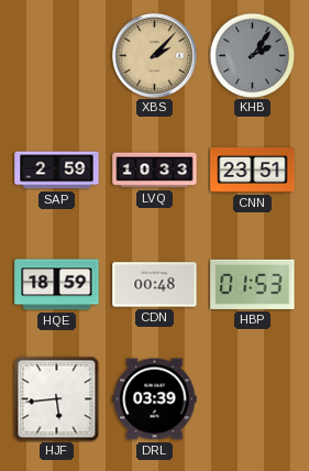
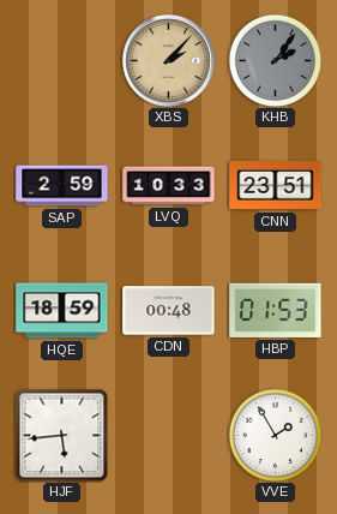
DRL: 03:39 -> none
VVE: none -> 1:55
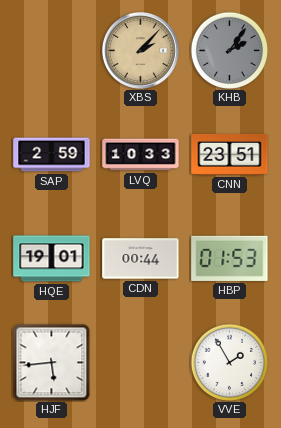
HQE: 18:59 -> 19:01
CDN: 00:48 -> 00:44
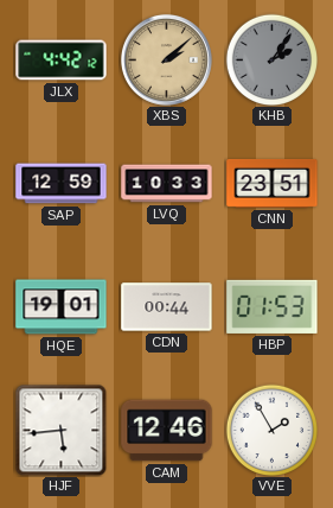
JLX: none -> 4:42
XBS: 2:07 -> 2:08
SAP: 2:59 -> 12:59
CAM: none -> 12:46
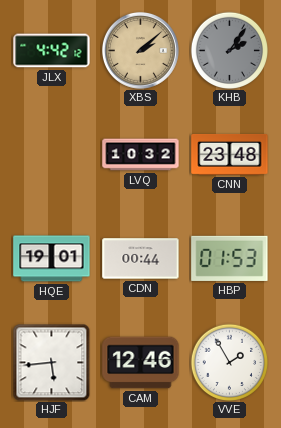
SAP: 12:59 -> none
LVQ: 10:33 -> 10:32
CNN: 23:51 -> 23:48
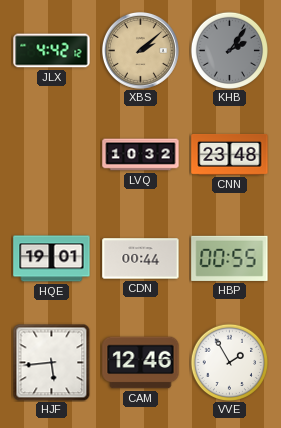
HBP: 01:53 -> 00:55
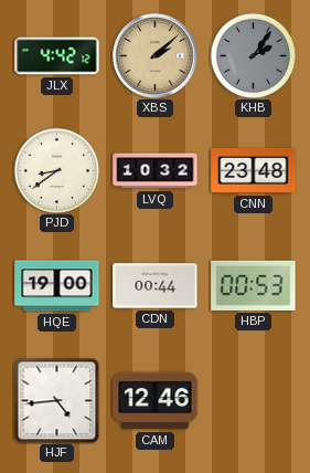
PJD: none -> 8:39
HQE: 19:01 -> 19:00
HBP: 00:55 -> 00:53
HJF: 5:44 -> 4:44
VVE: 1:55 -> none
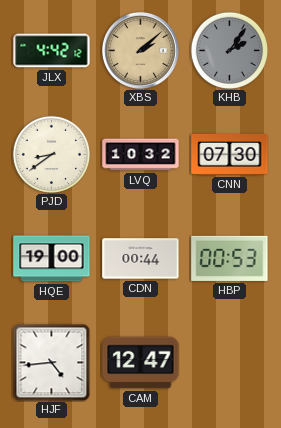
CNN: 23:48 -> 07:30
CAM: 12:46 -> 12:47
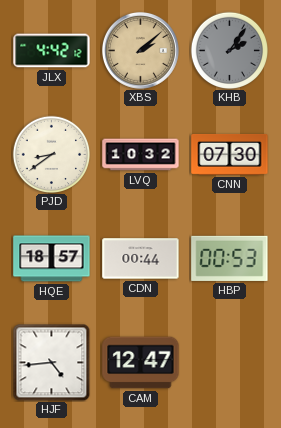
HQE: 19:00 -> 18:57
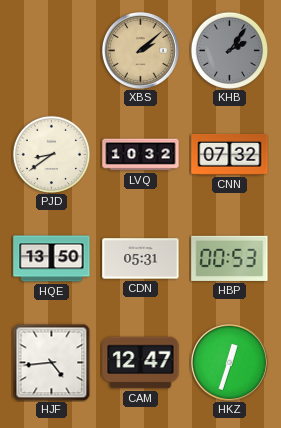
JLX: 4:42 -> none
CNN: 07:30 -> 07:32
HQE: 18:57 -> 13:50
CDN: 00:44 -> 05:31
HKZ: none -> 12:33
